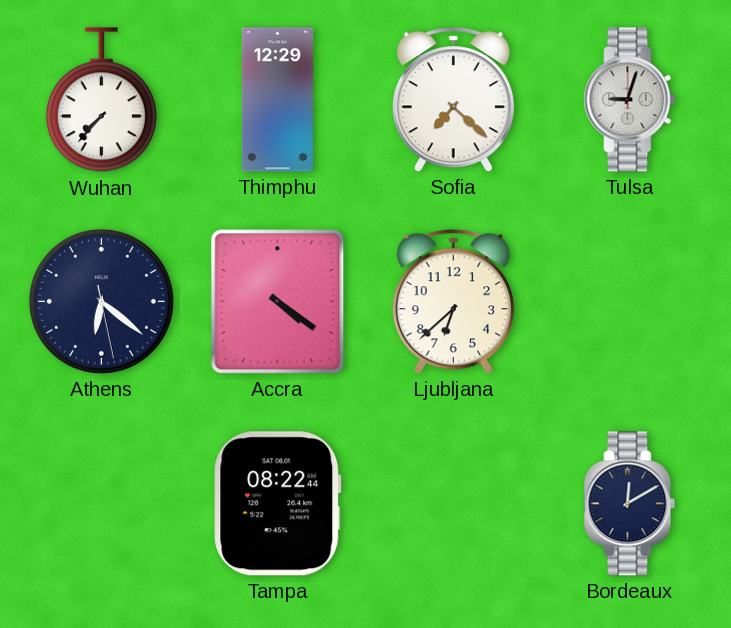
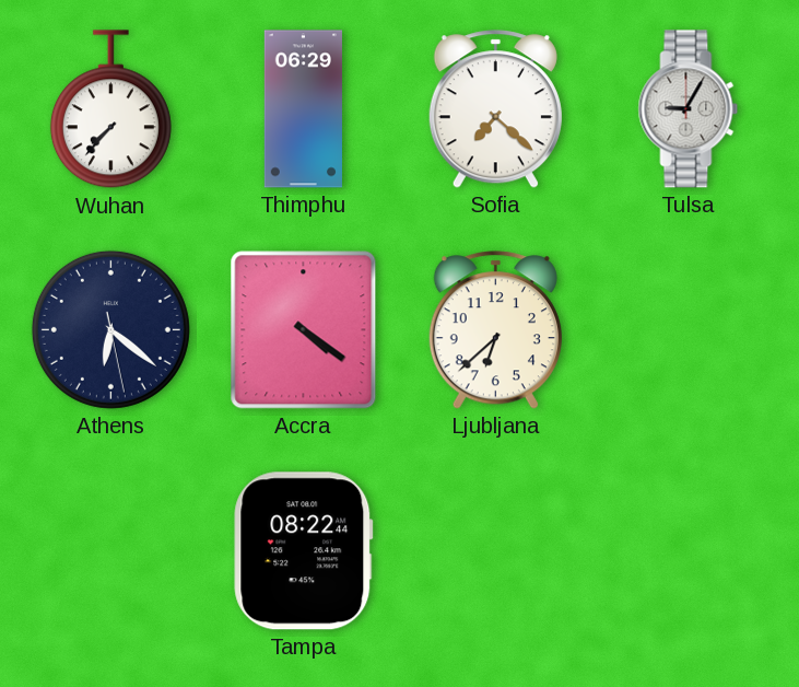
Thimphu: 12:29 -> 06:29
Tulsa: 9:03 -> 9:05
Bordeaux: 12:10 -> none
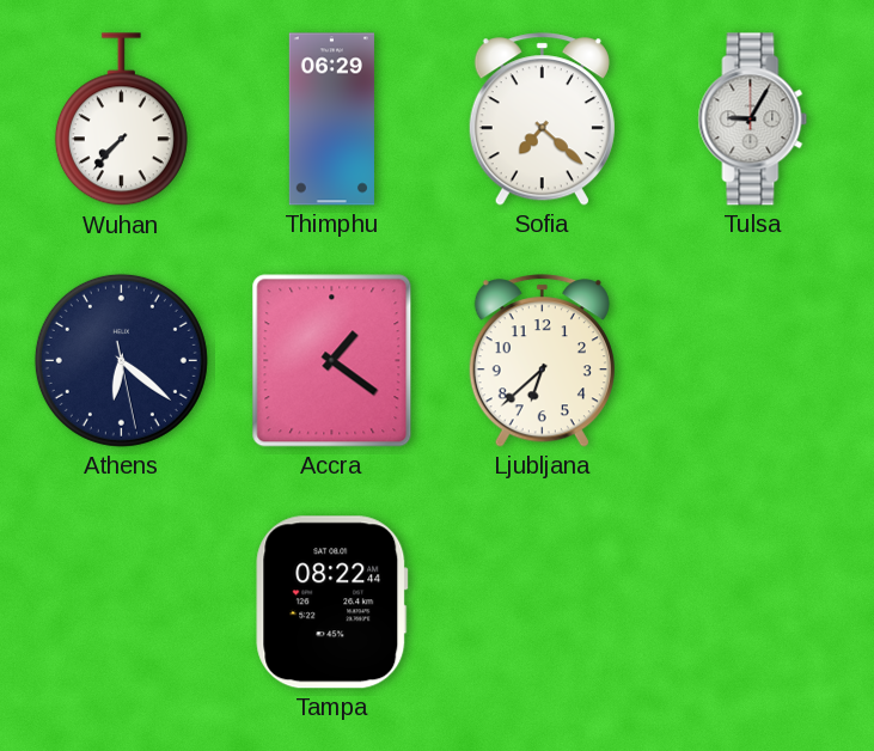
Accra: 4:21 -> 1:21
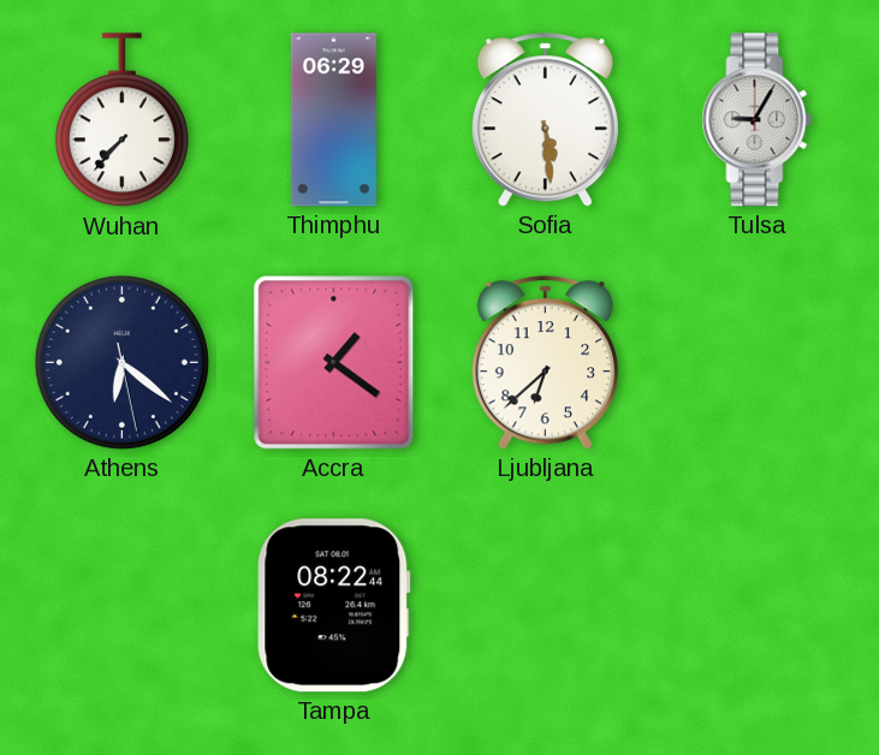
Sofia: 7:22 -> 5:29
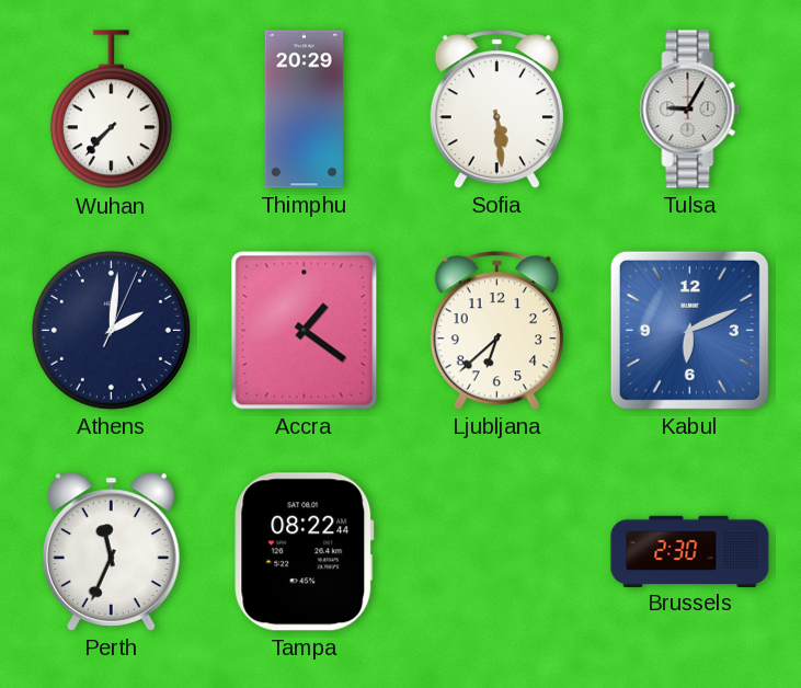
Thimphu: 06:29 -> 20:29
Athens: 6:21 -> 2:01
Kabul: none -> 6:11
Perth: none -> 11:34
Brussels: none -> 2:30
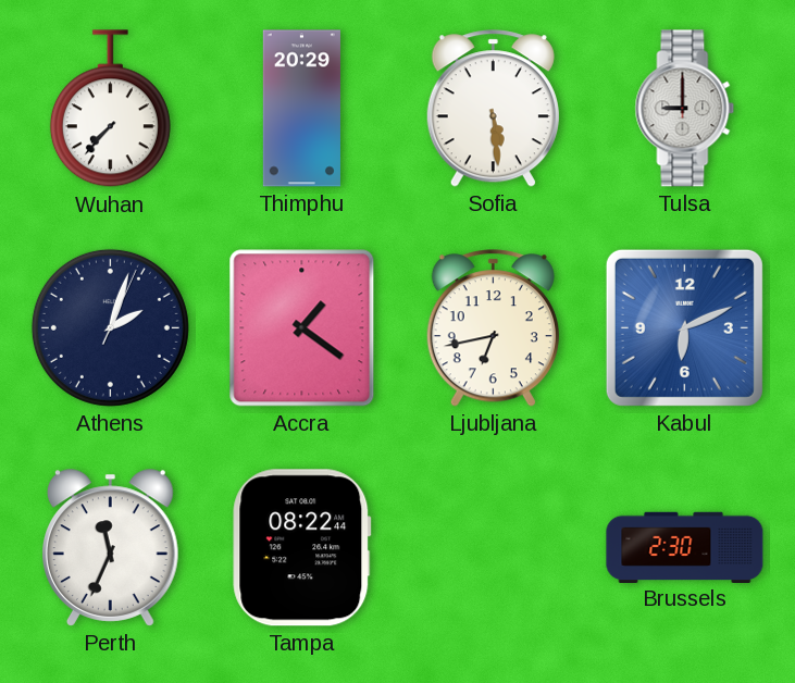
Tulsa: 9:05 -> 9:00
Athens: 2:01 -> 2:03
Ljubljana: 6:38 -> 6:43
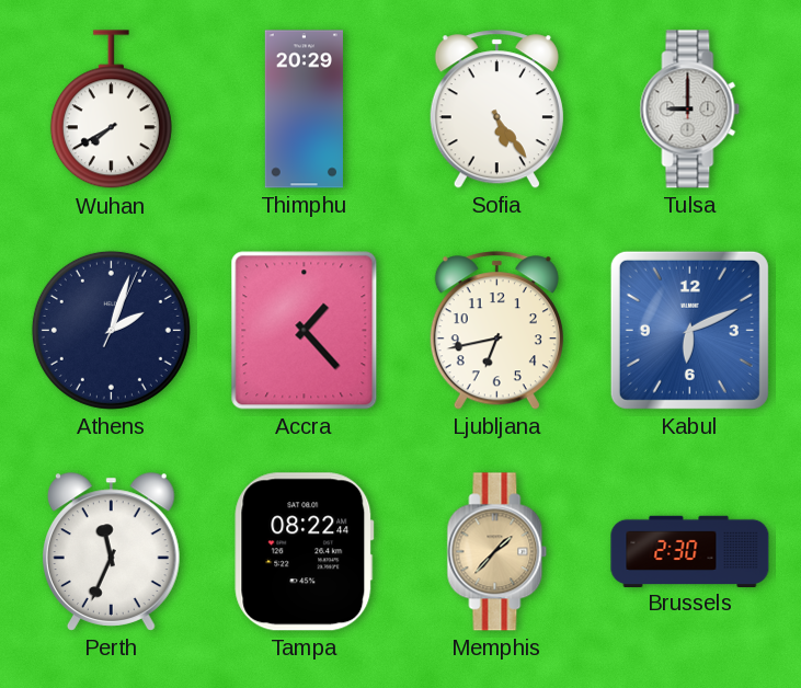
Wuhan: 7:37 -> 7:40
Sofia: 5:29 -> 5:24
Accra: 1:21 -> 1:23
Memphis: none -> 1:37
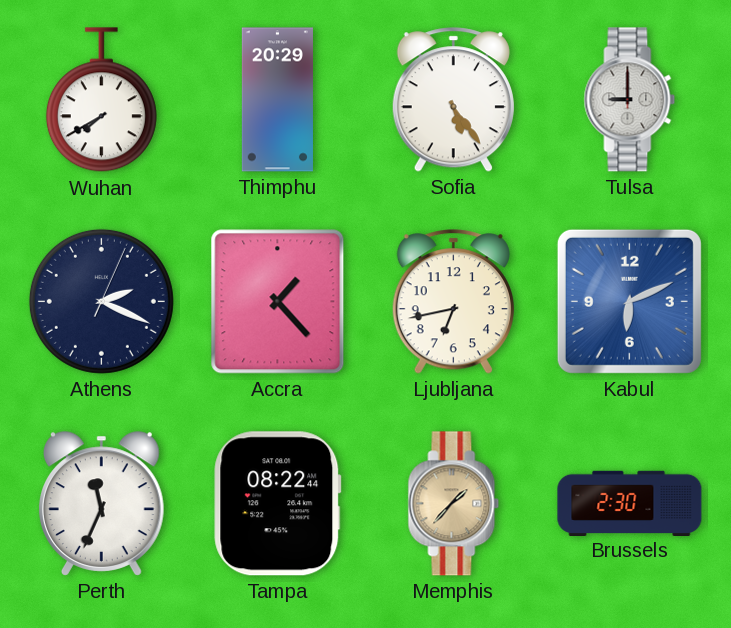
Athens: 2:03 -> 2:19
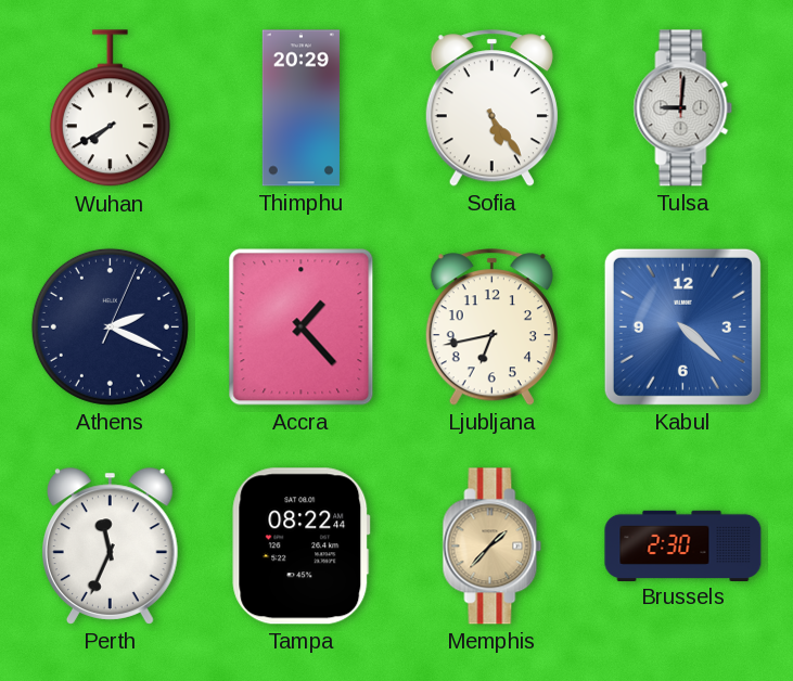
Tulsa: 9:00 -> 9:01
Kabul: 6:11 -> 4:22
